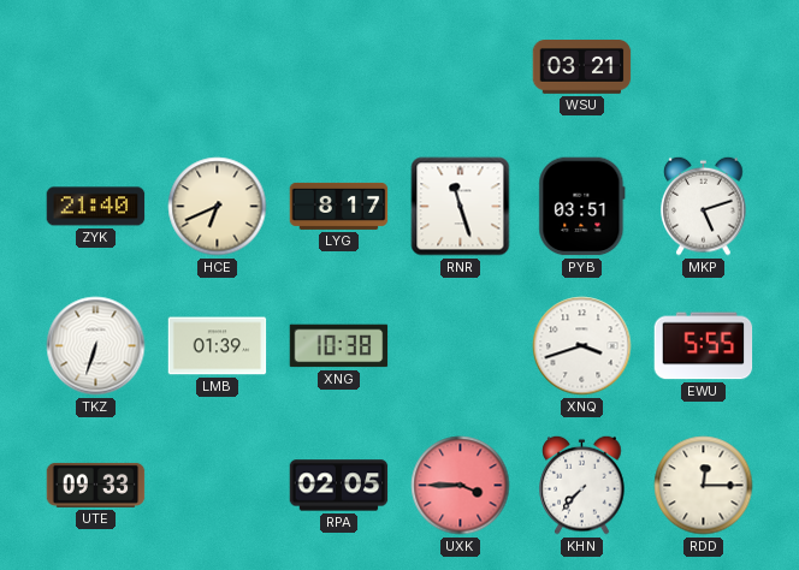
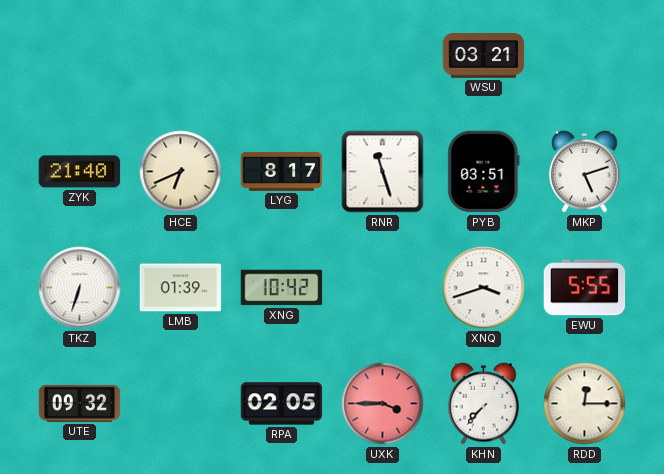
XNG: 10:38 -> 10:42
UTE: 09:33 -> 09:32
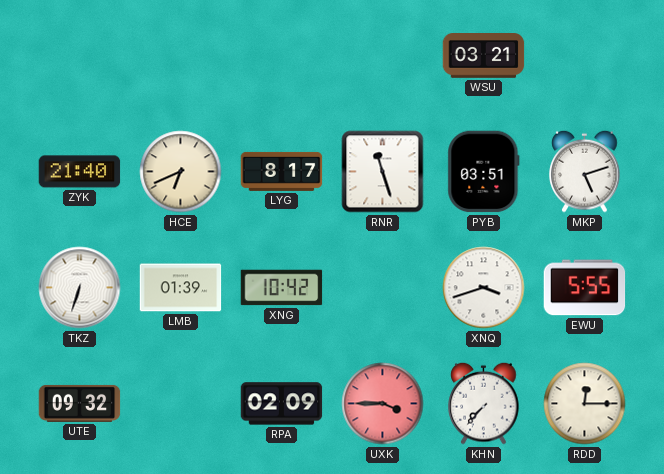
RPA: 02:05 -> 02:09
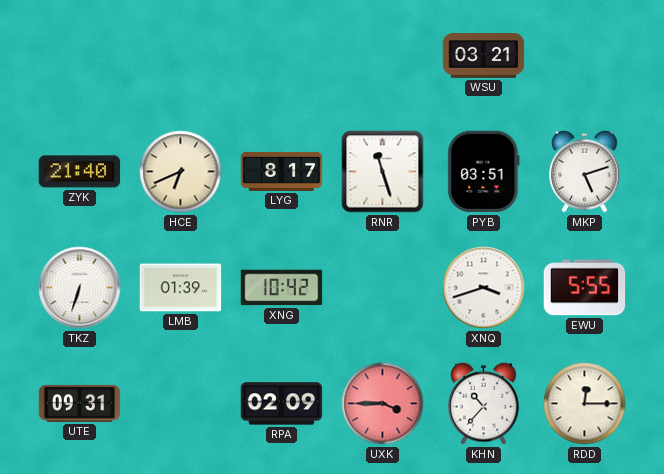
UTE: 09:32 -> 09:31
KHN: 7:37 -> 10:37
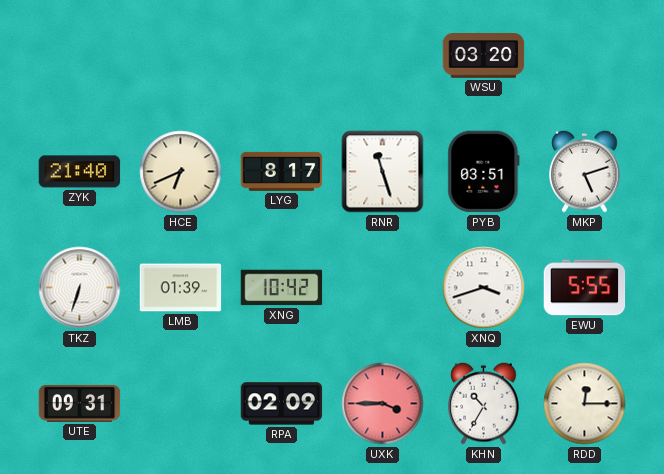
WSU: 03:21 -> 03:20
KHN: 10:37 -> 10:35
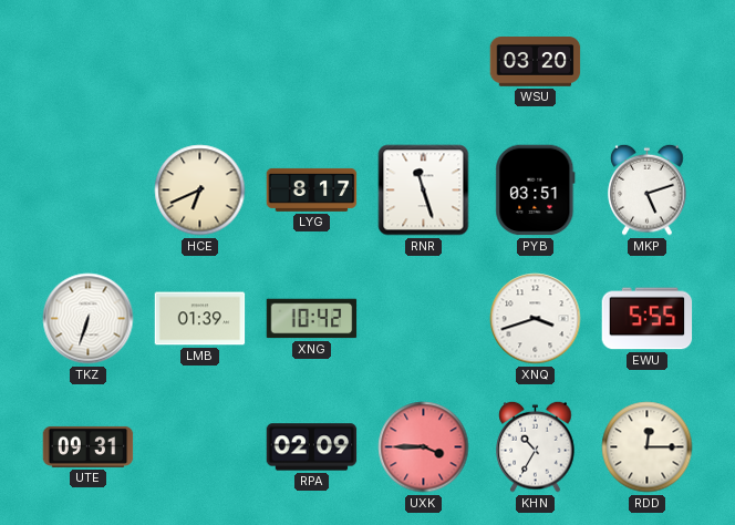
ZYK: 21:40 -> none
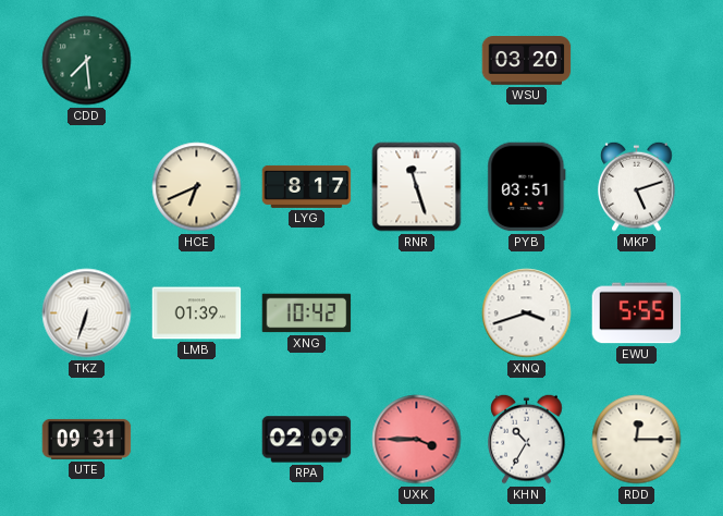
CDD: none -> 7:29
